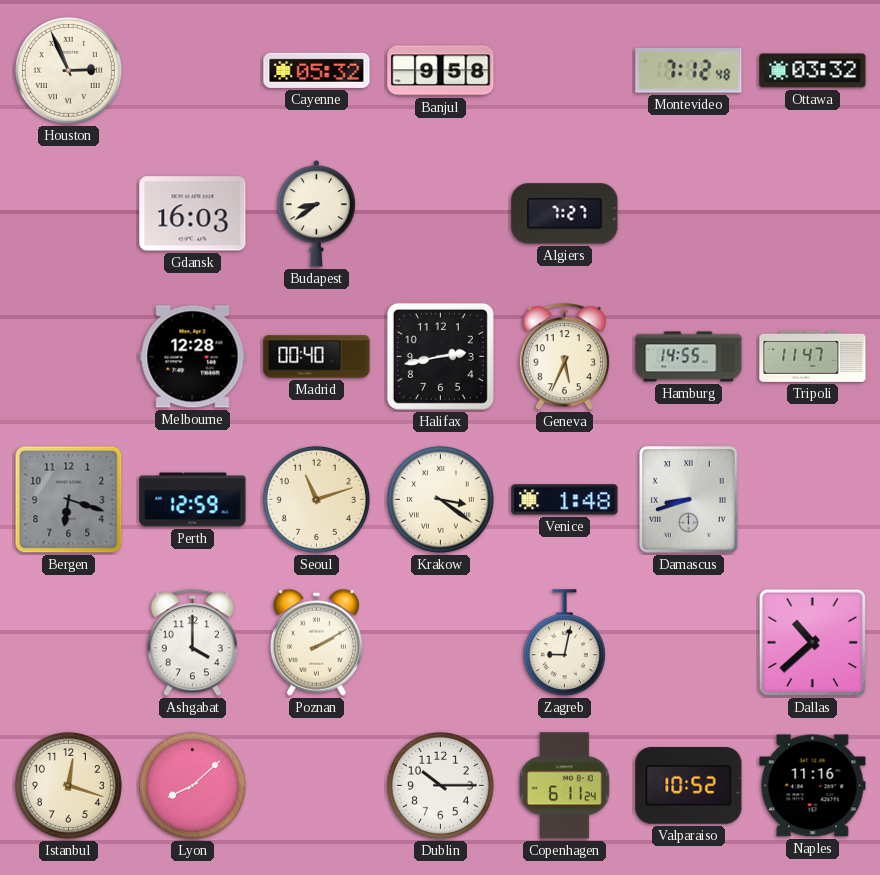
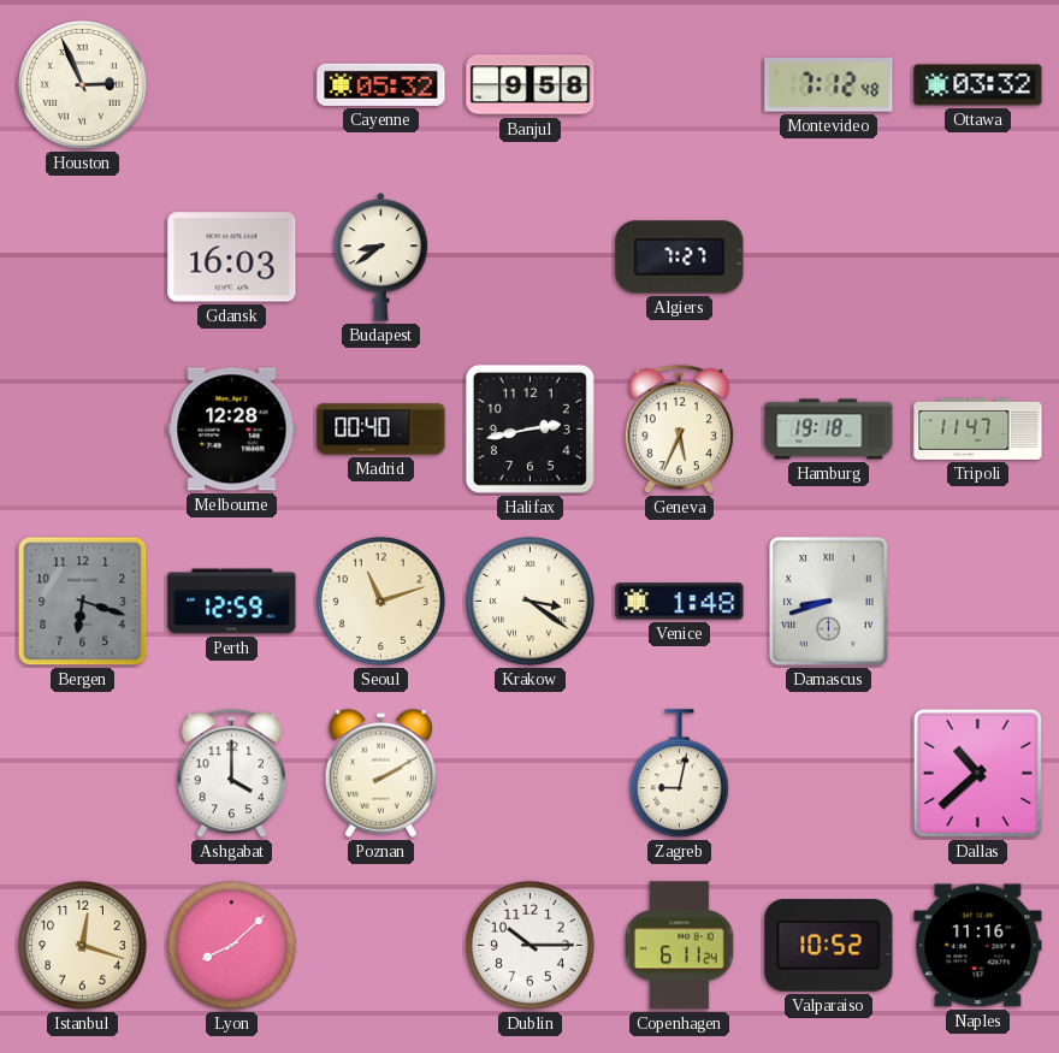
Hamburg: 14:55 -> 19:18
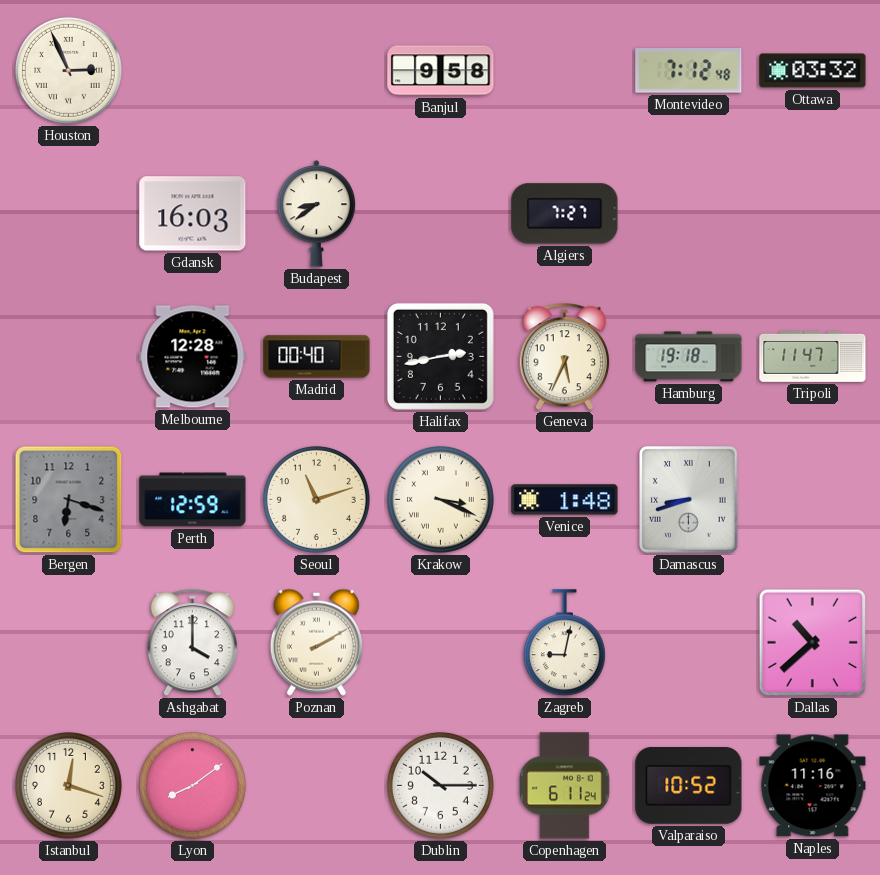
Cayenne: 05:32 -> none
Krakow: 3:21 -> 3:19
Lyon: 8:08 -> 8:09
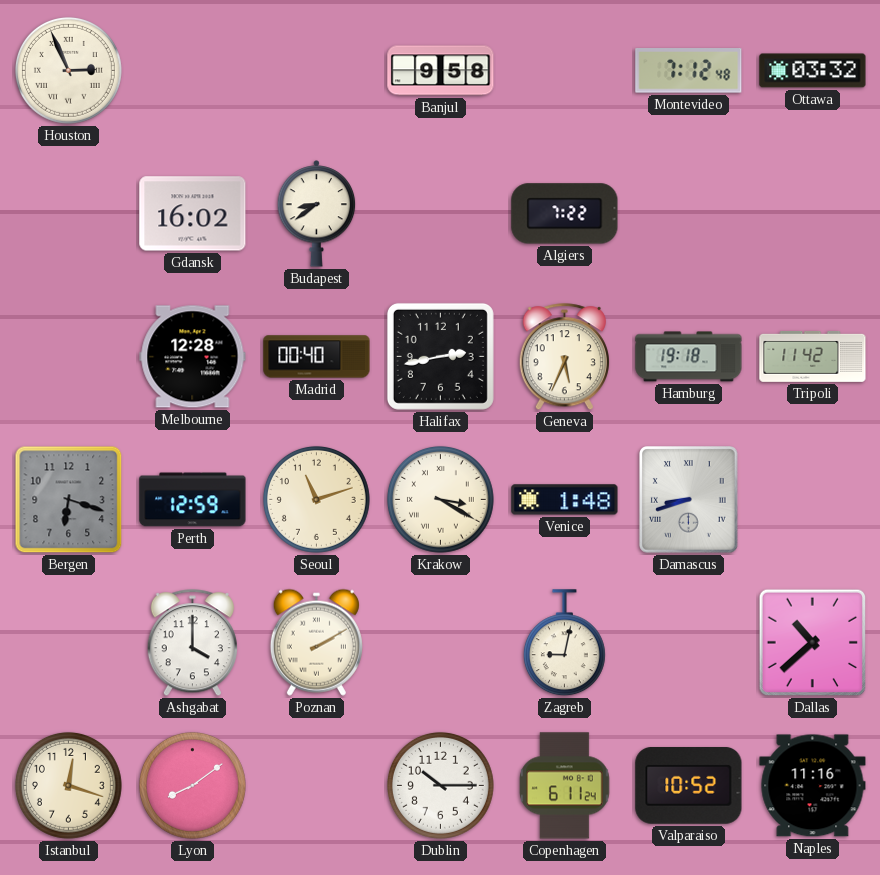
Gdansk: 16:03 -> 16:02
Algiers: 7:27 -> 7:22
Tripoli: 11:47 -> 11:42
Krakow: 3:19 -> 3:20
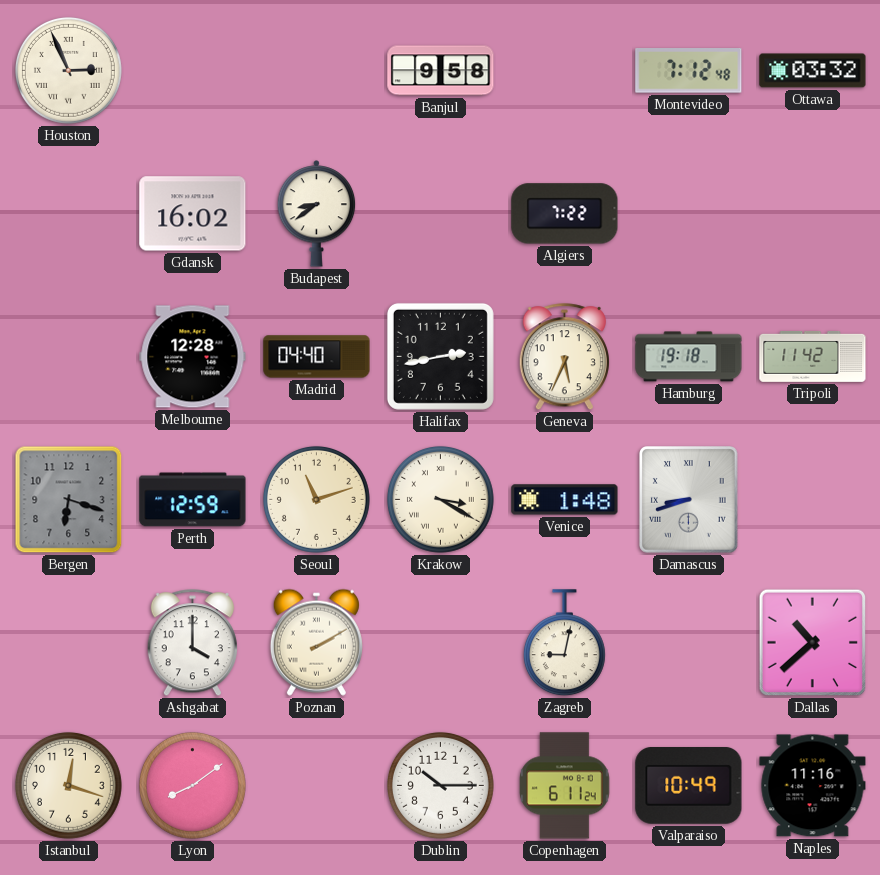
Madrid: 00:40 -> 04:40
Valparaiso: 10:52 -> 10:49
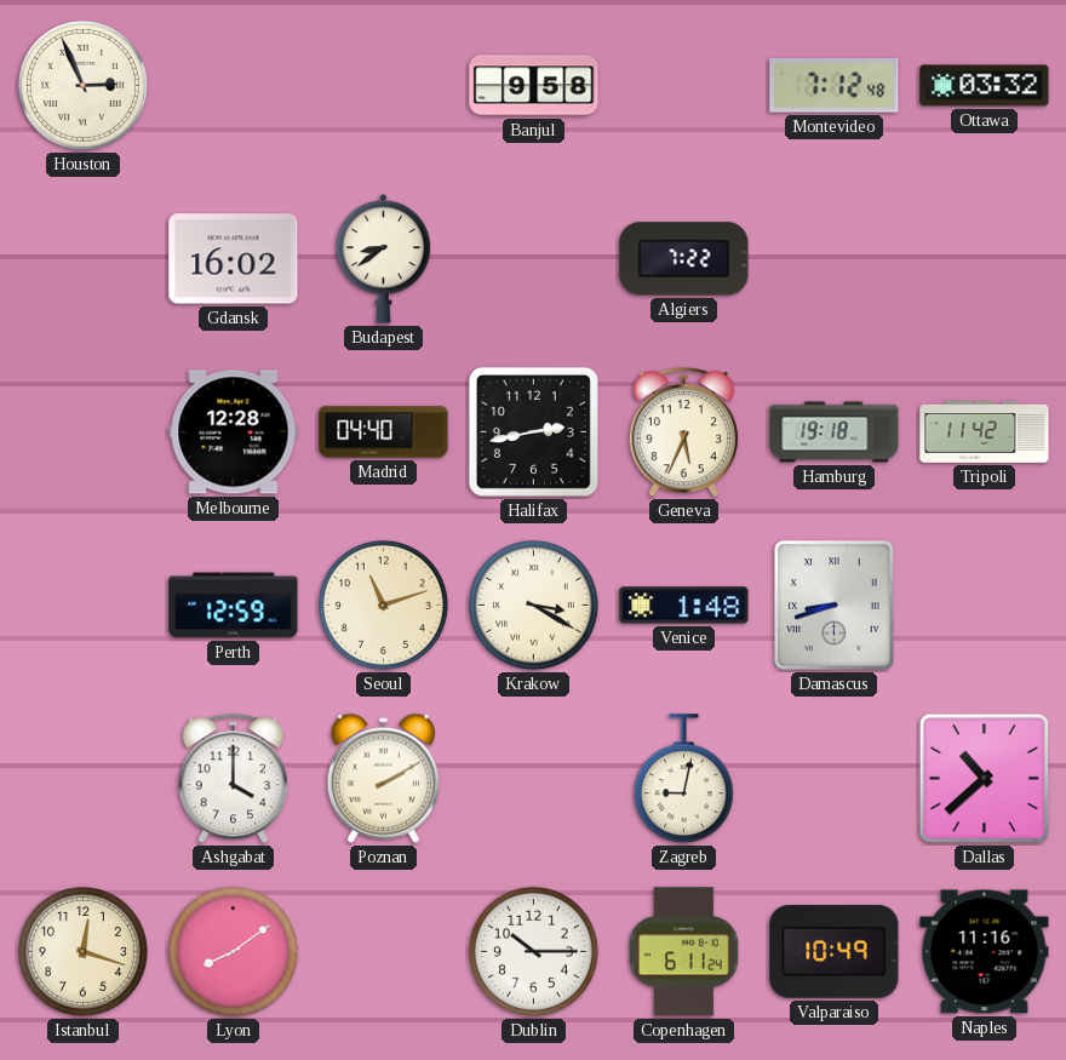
Bergen: 6:18 -> none
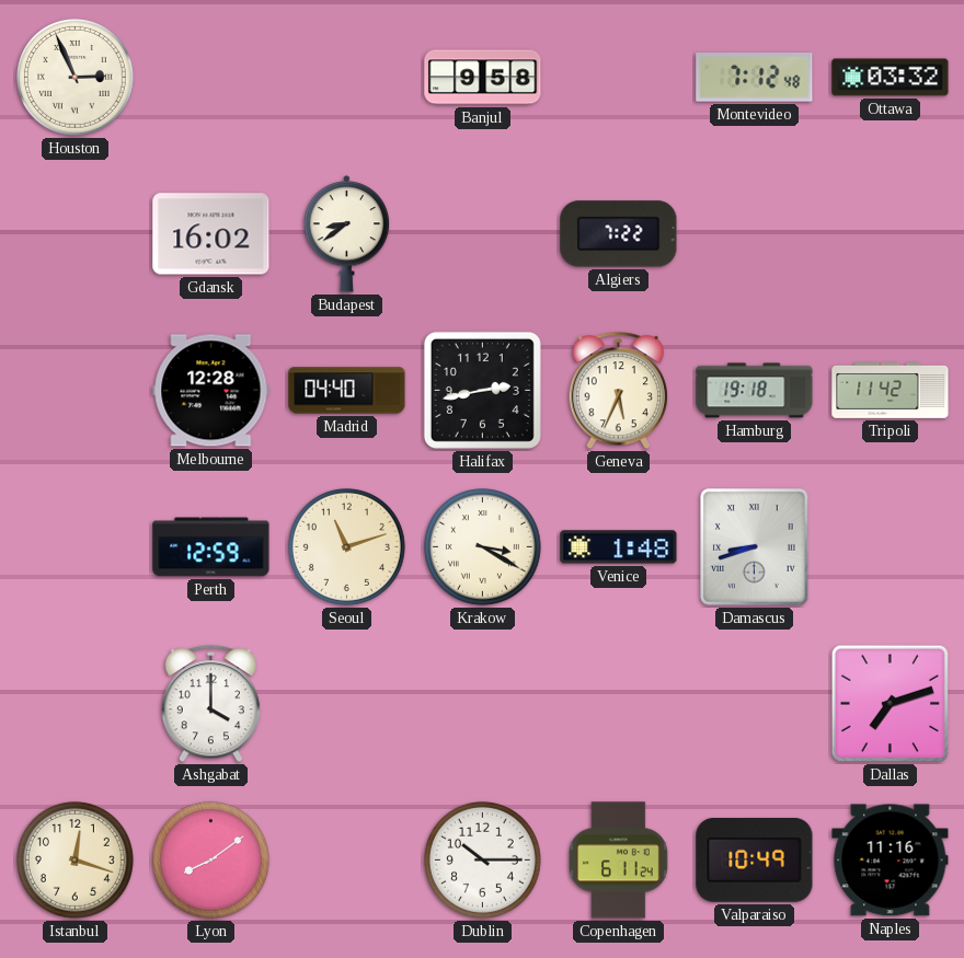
Poznan: 2:10 -> none
Zagreb: 9:02 -> none
Dallas: 10:38 -> 7:12
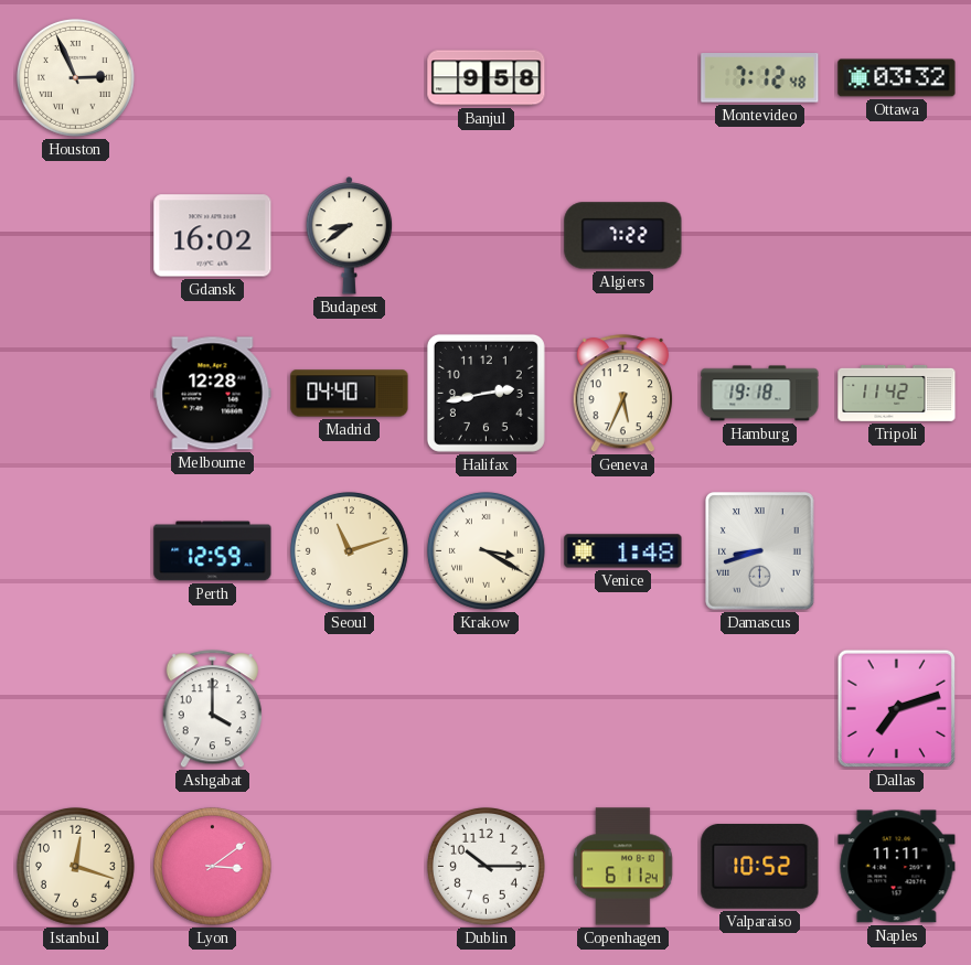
Lyon: 8:09 -> 3:09
Valparaiso: 10:49 -> 10:52
Naples: 11:16 -> 11:11
